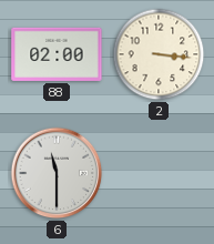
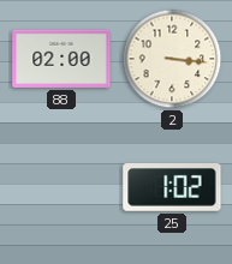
6: 11:30 -> none
25: none -> 1:02
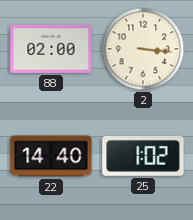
22: none -> 14:40
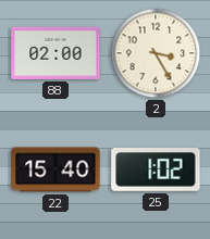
2: 3:16 -> 3:25
22: 14:40 -> 15:40
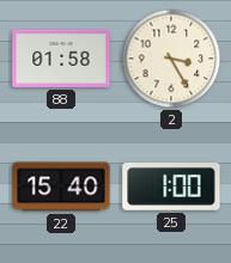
88: 02:00 -> 01:58
25: 1:02 -> 1:00
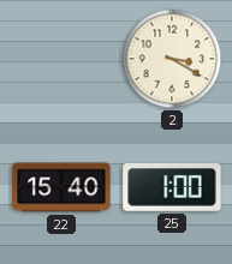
88: 01:58 -> none
2: 3:25 -> 3:20
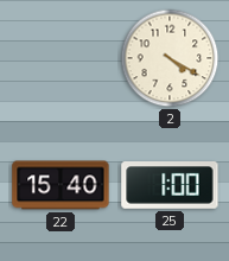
2: 3:20 -> 4:20
